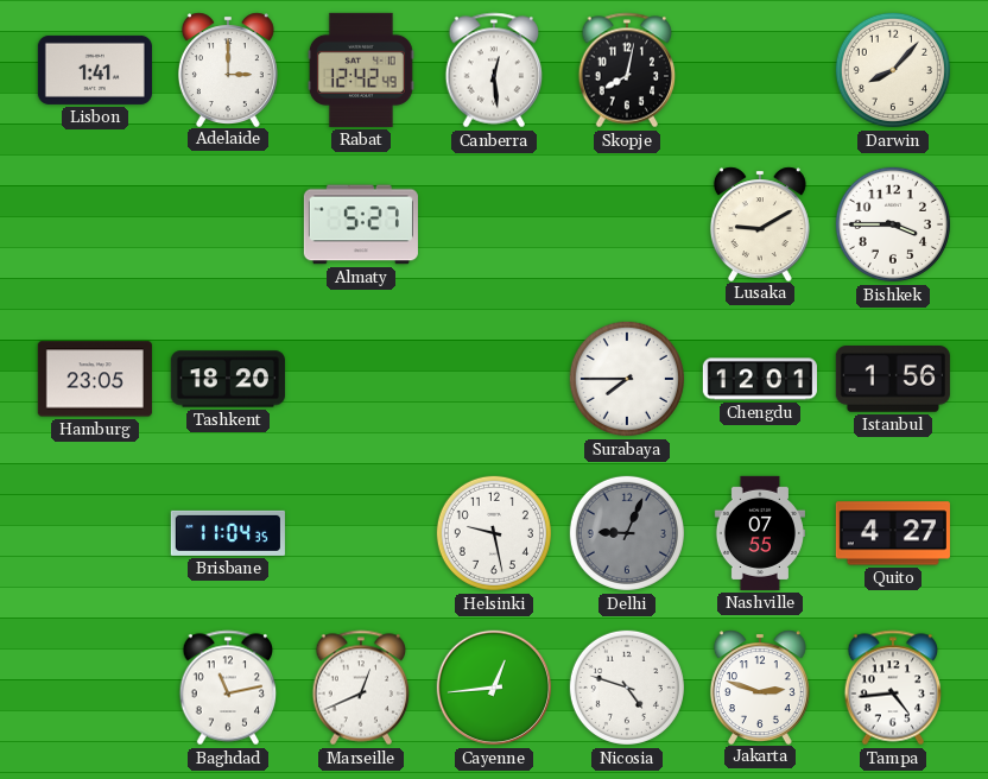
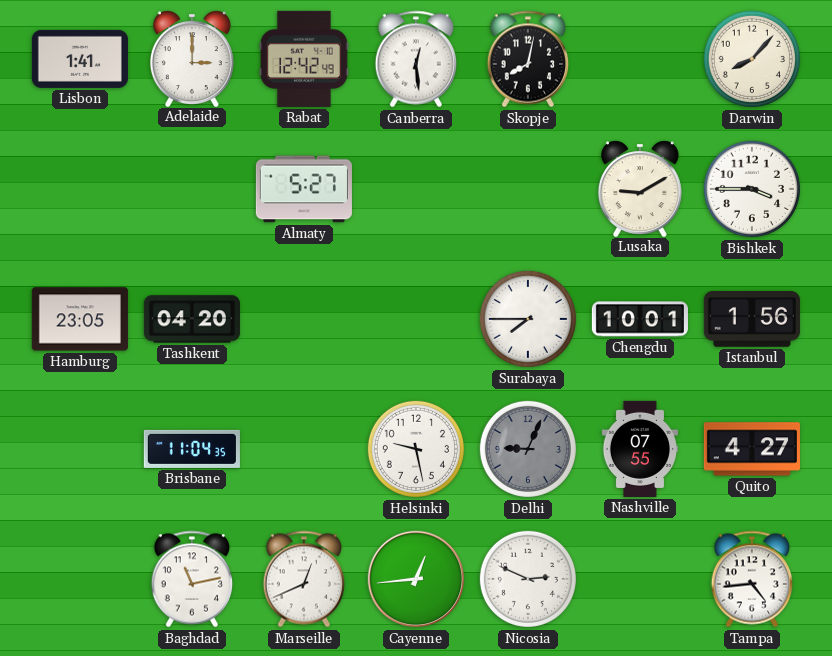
Tashkent: 18:20 -> 04:20
Chengdu: 12:01 -> 10:01
Nicosia: 4:48 -> 2:49
Jakarta: 2:48 -> none
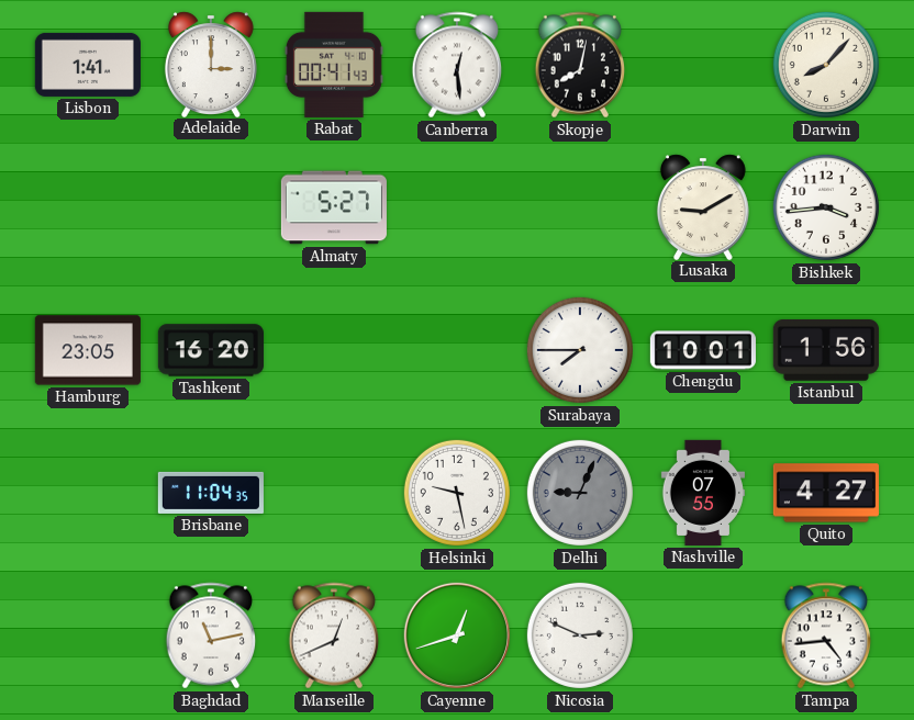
Rabat: 12:42 -> 00:41
Bishkek: 3:45 -> 3:44
Tashkent: 04:20 -> 16:20
Cayenne: 12:44 -> 12:42
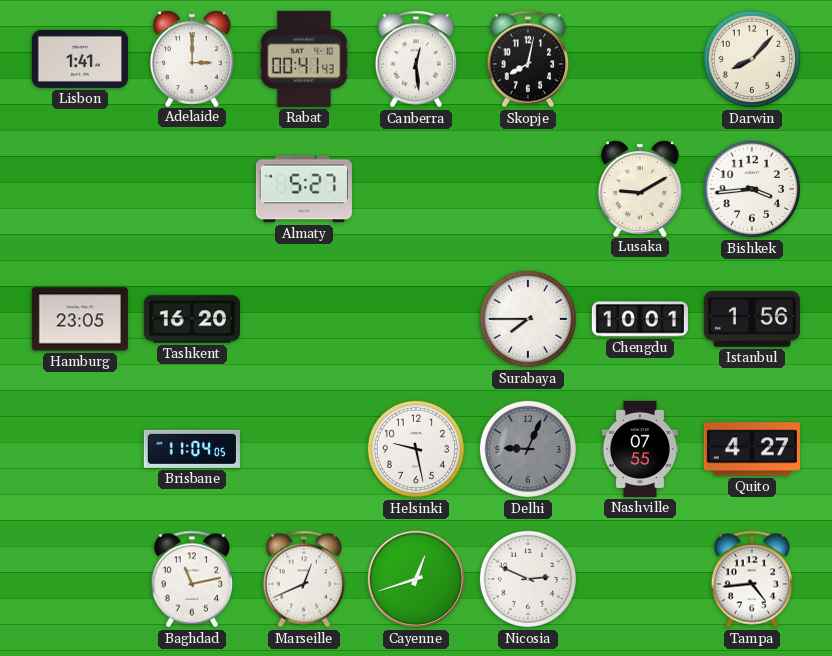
Brisbane: 11:04:35 -> 11:04:05
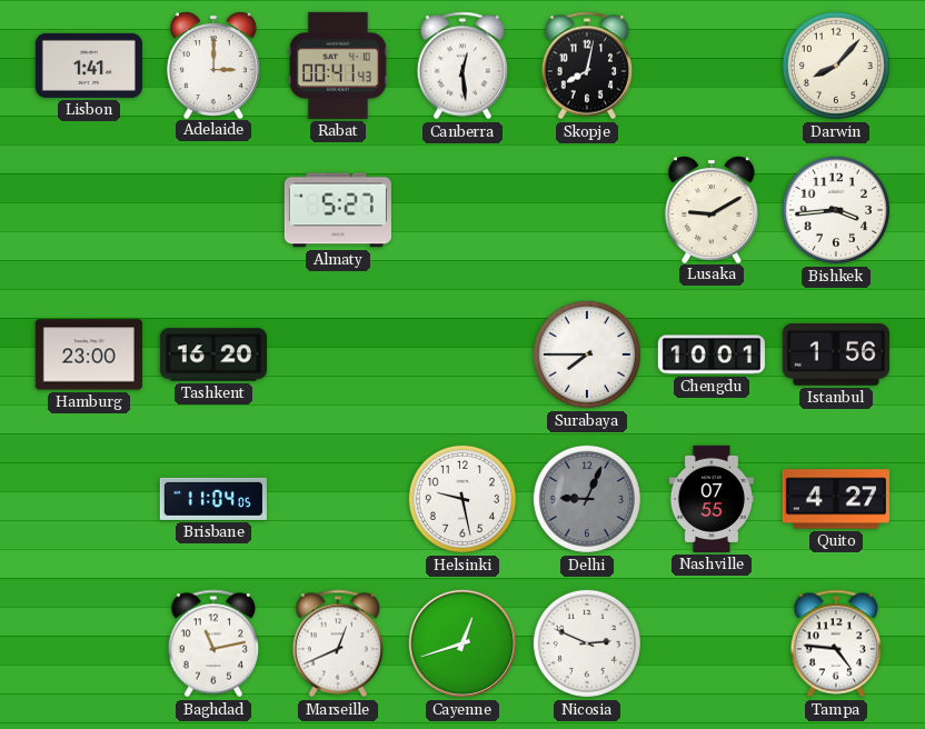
Hamburg: 23:05 -> 23:00
Tampa: 4:44 -> 4:46
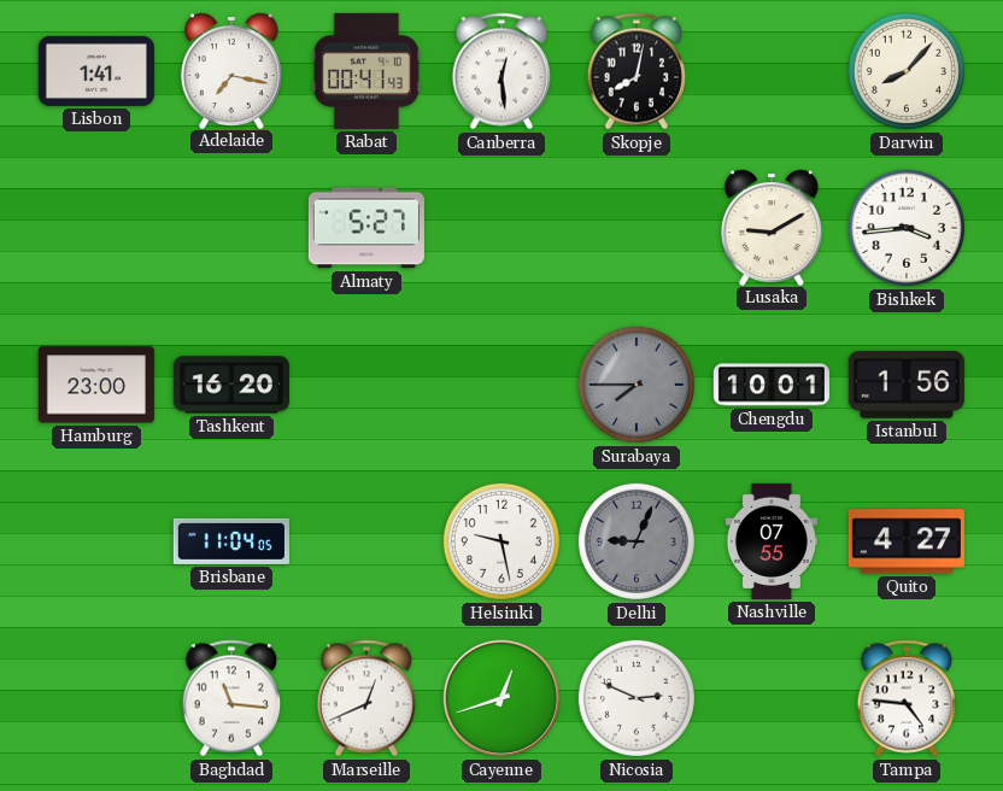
Adelaide: 3:00 -> 7:17
Surabaya dial: white -> grey
Baghdad: 11:13 -> 11:16
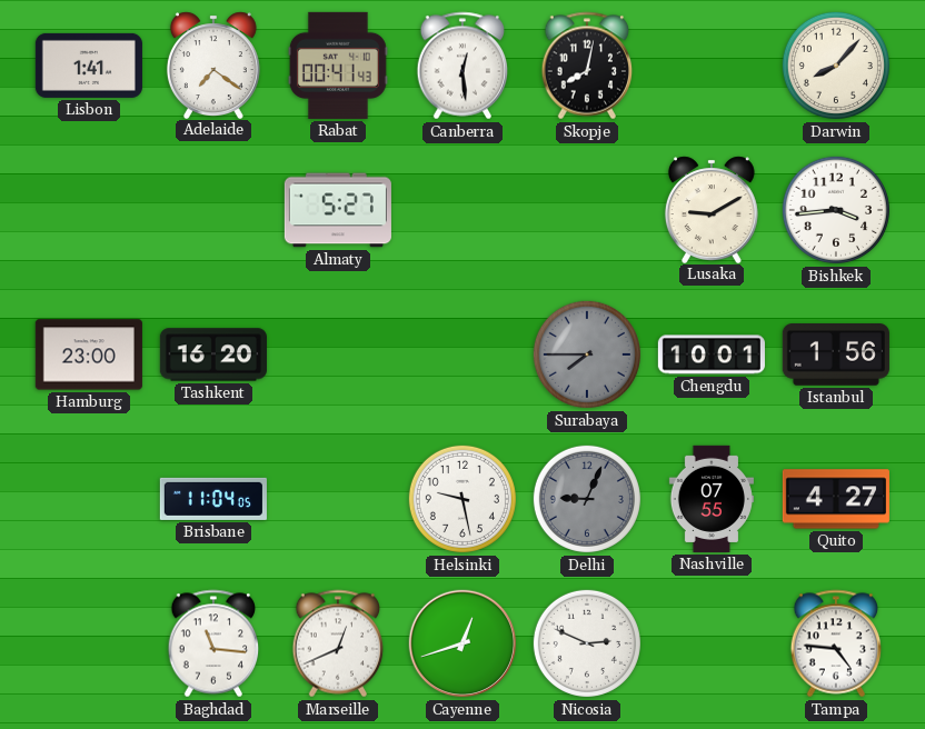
Adelaide: 7:17 -> 7:21
